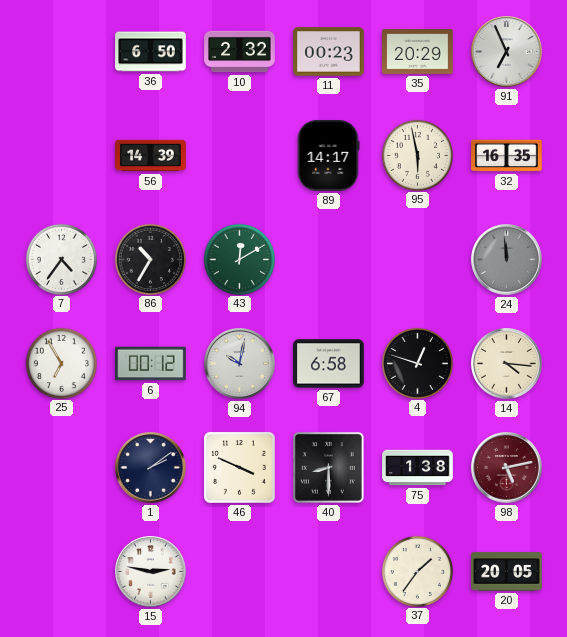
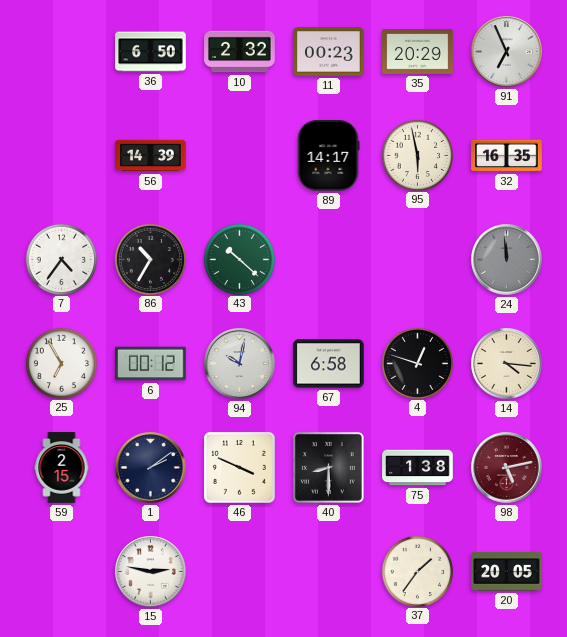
43: 12:10 -> 10:22
59: none -> 2:15
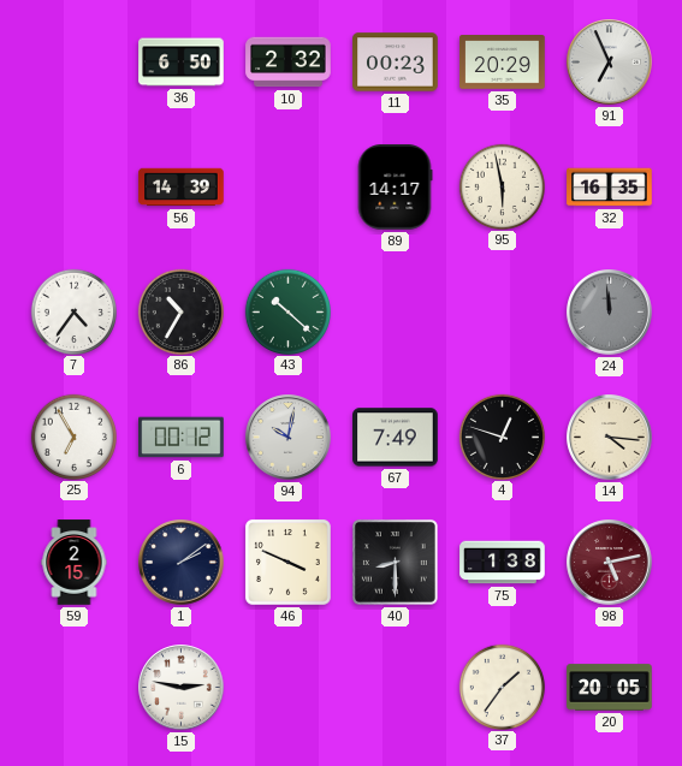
67: 6:58 -> 7:49
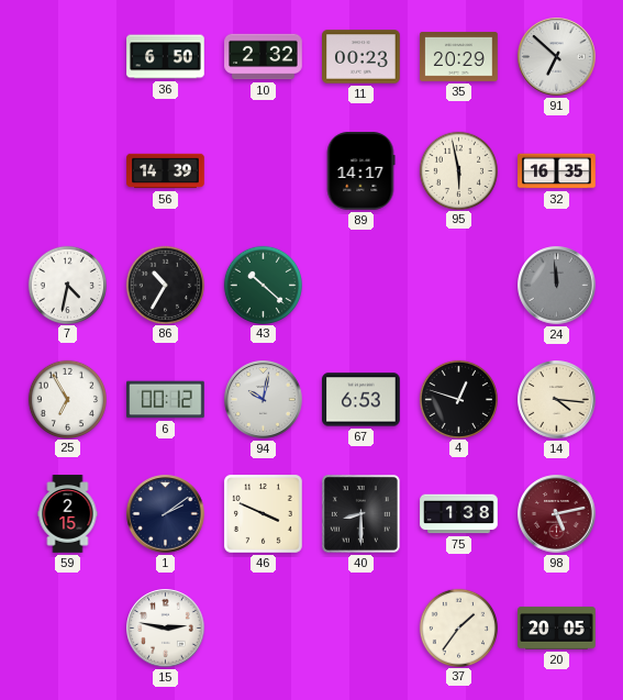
91: 6:56 -> 6:52
7: 4:36 -> 4:32
67: 7:49 -> 6:53
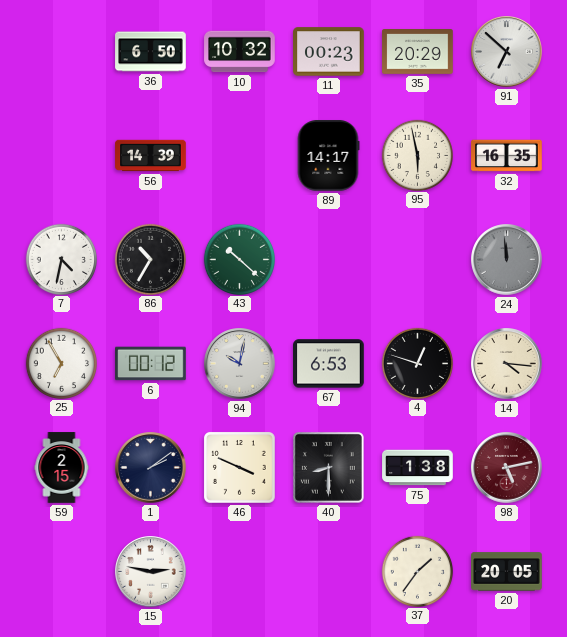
10: 2:32 -> 10:32
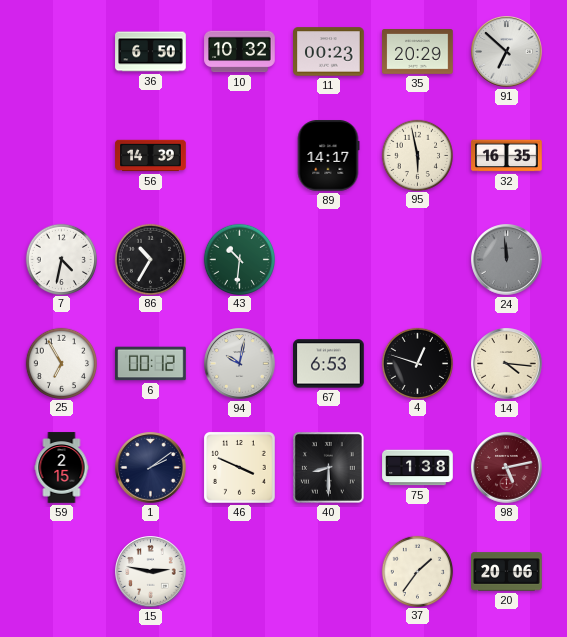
43: 10:22 -> 10:31
20: 20:05 -> 20:06
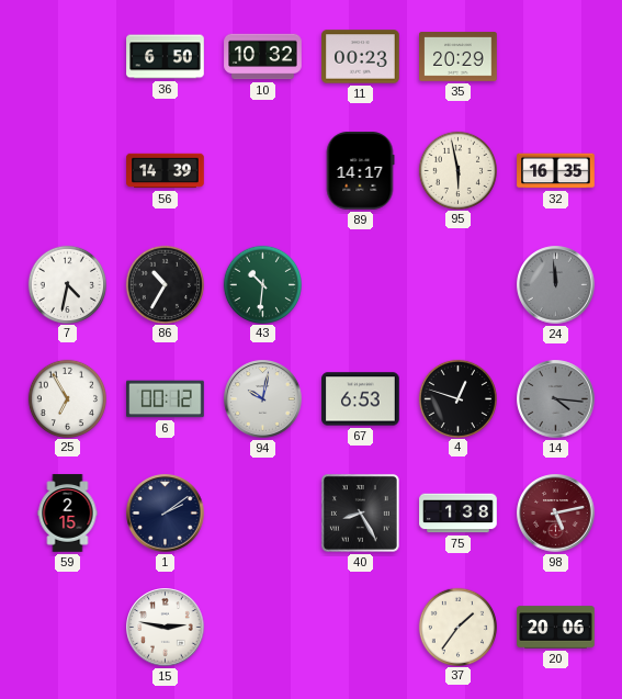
91: 6:52 -> none
14 dial: cream -> grey
46: 3:49 -> none
40: 8:30 -> 8:25
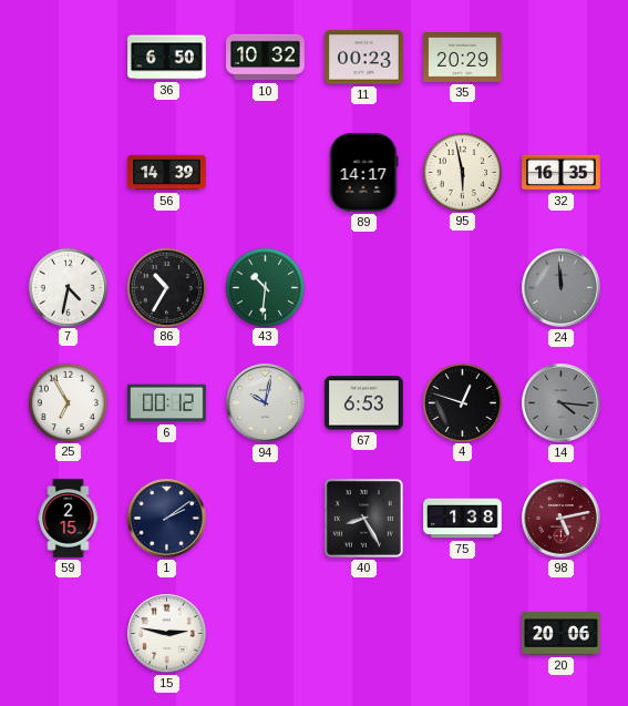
37: 1:36 -> none
